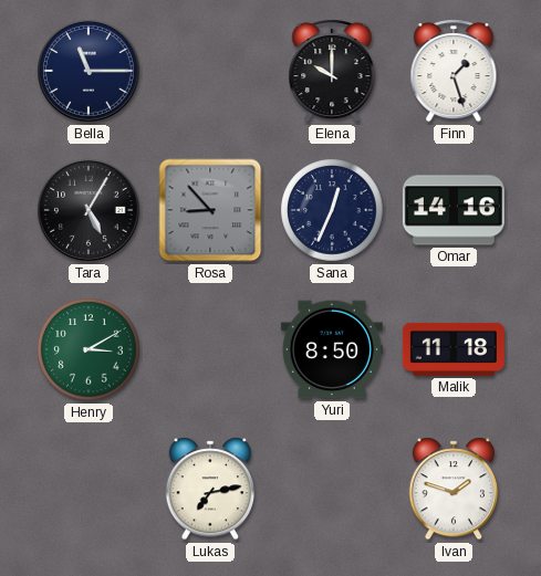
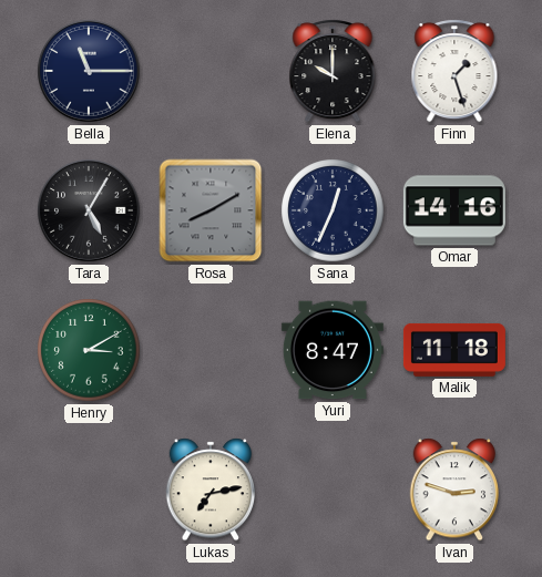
Rosa: 8:53 -> 8:10
Yuri: 8:50 -> 8:47
Ivan: 1:48 -> 2:48
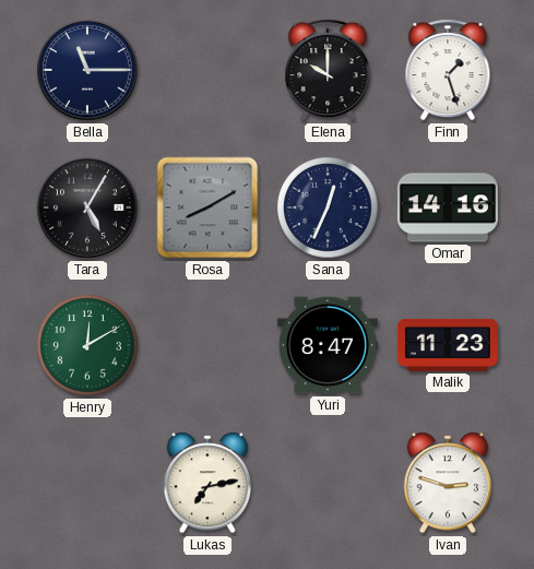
Henry: 3:10 -> 12:10
Malik: 11:18 -> 11:23
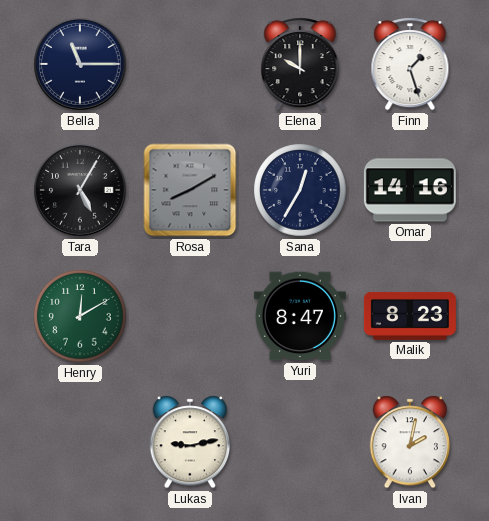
Sana: 12:34 -> 12:35
Malik: 11:23 -> 8:23
Lukas: 7:13 -> 9:13
Ivan: 2:48 -> 2:02
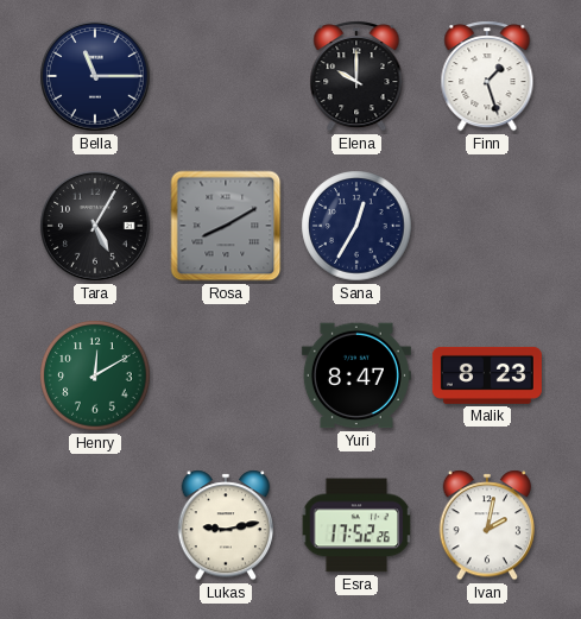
Omar: 14:16 -> none
Esra: none -> 17:52
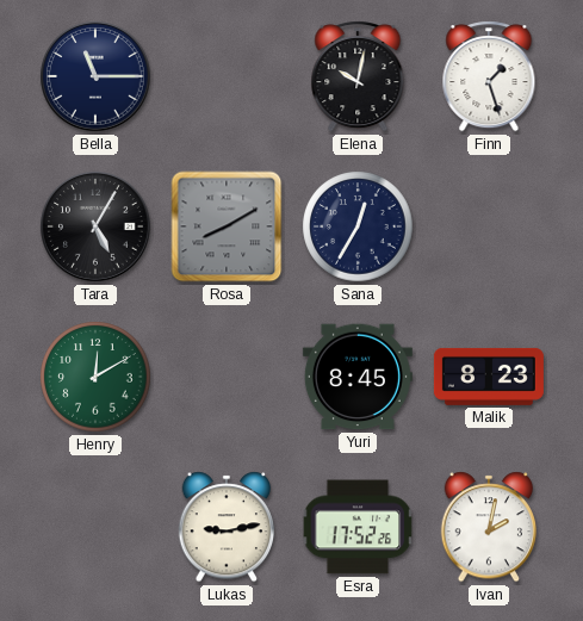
Elena: 10:00 -> 10:02
Yuri: 8:47 -> 8:45
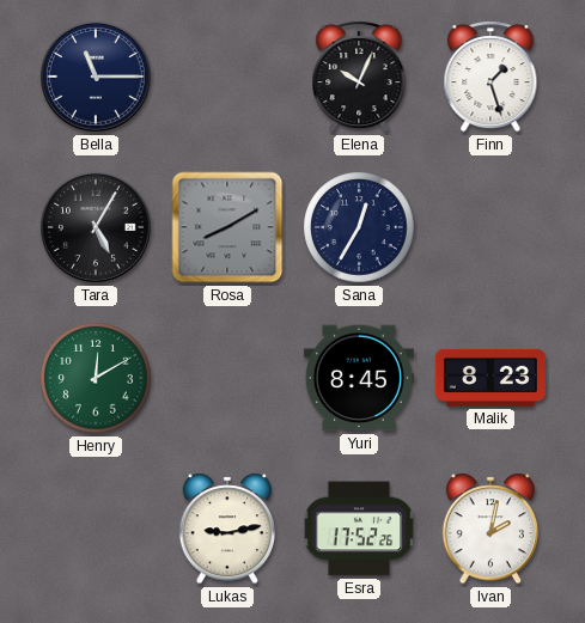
Elena: 10:02 -> 10:04
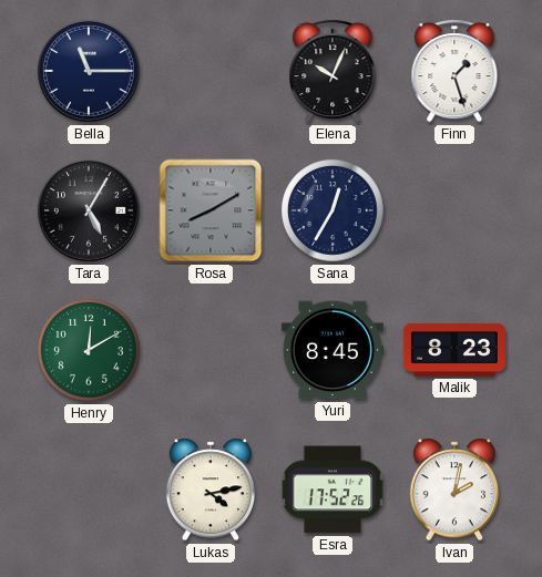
Lukas: 9:13 -> 4:13
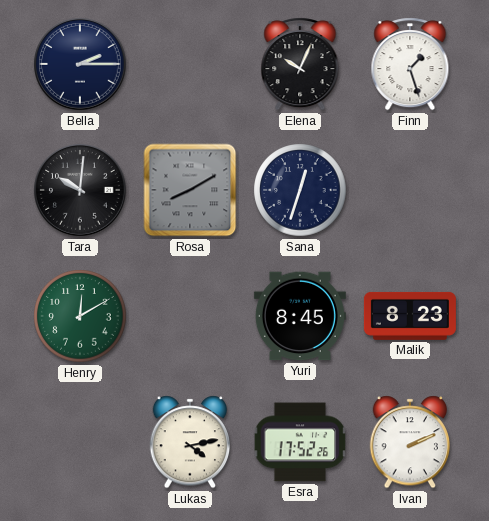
Bella: 11:15 -> 2:15
Tara: 5:05 -> 10:01
Sana: 12:35 -> 12:33
Ivan: 2:02 -> 2:11
